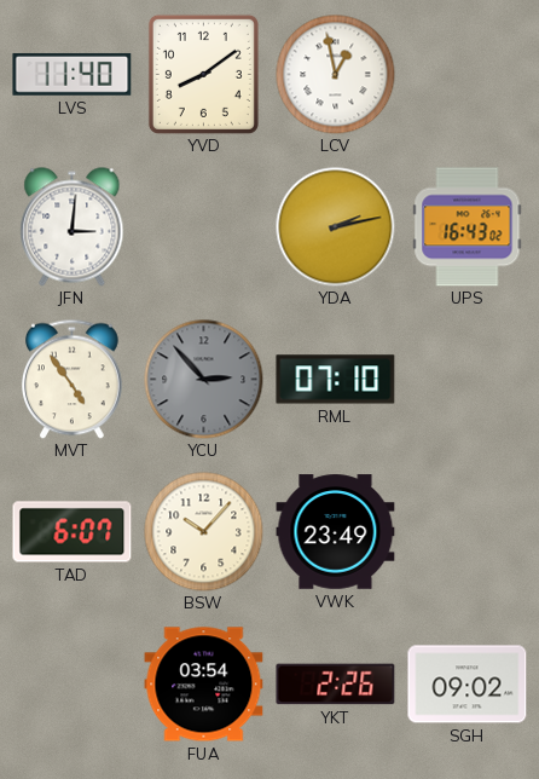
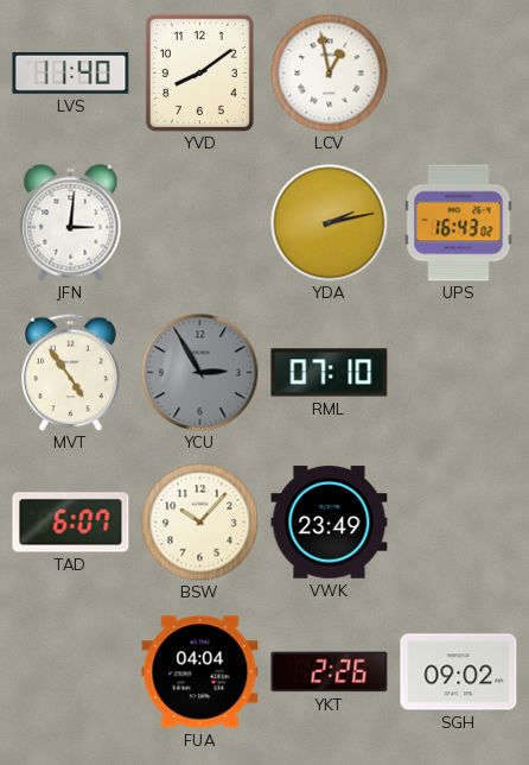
YCU: 2:53 -> 2:55
FUA: 03:54 -> 04:04
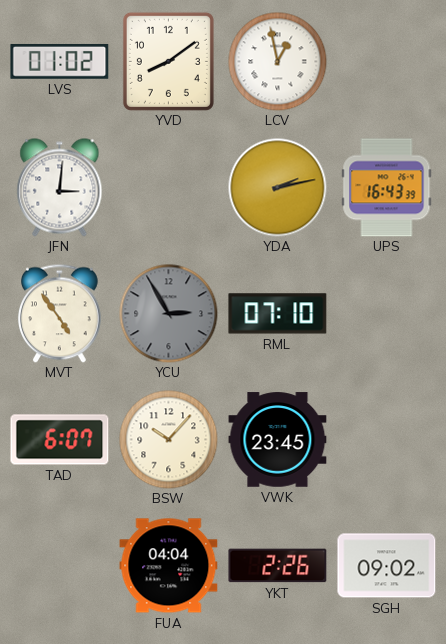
LVS: 11:40 -> 01:02
UPS: 16:43:02 -> 16:43:39
VWK: 23:49 -> 23:45
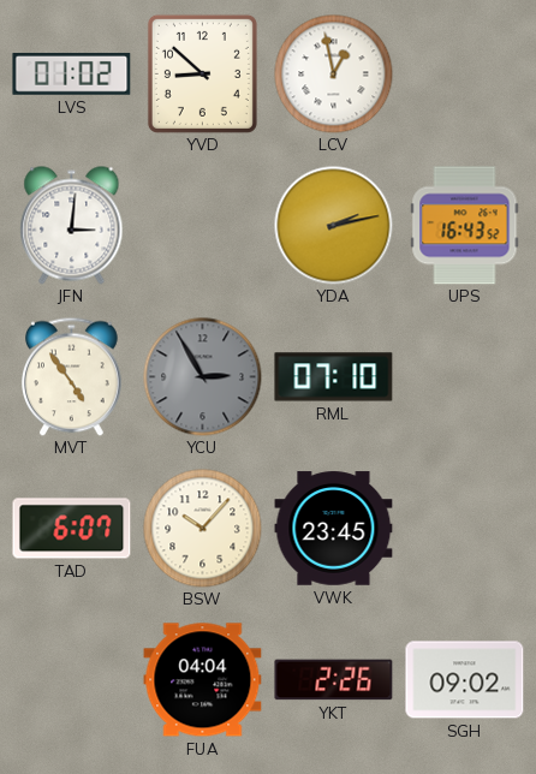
YVD: 8:09 -> 8:52
UPS: 16:43:39 -> 16:43:52
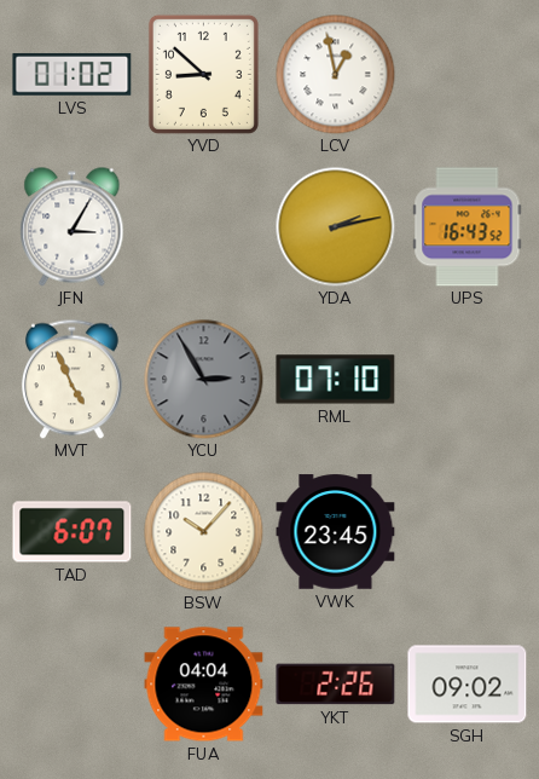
JFN: 3:01 -> 3:05
MVT: 4:54 -> 4:56
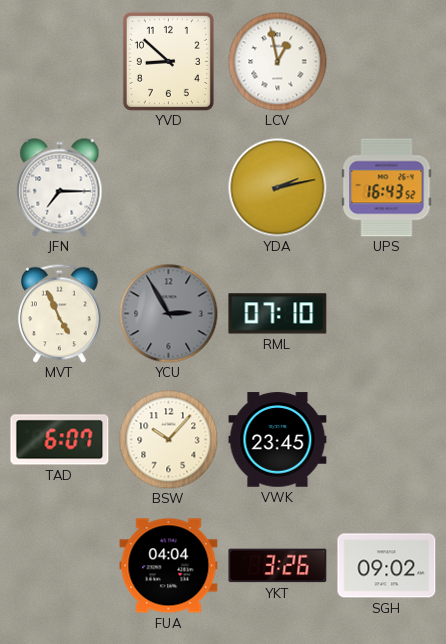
LVS: 01:02 -> none
JFN: 3:05 -> 7:15
YKT: 2:26 -> 3:26
